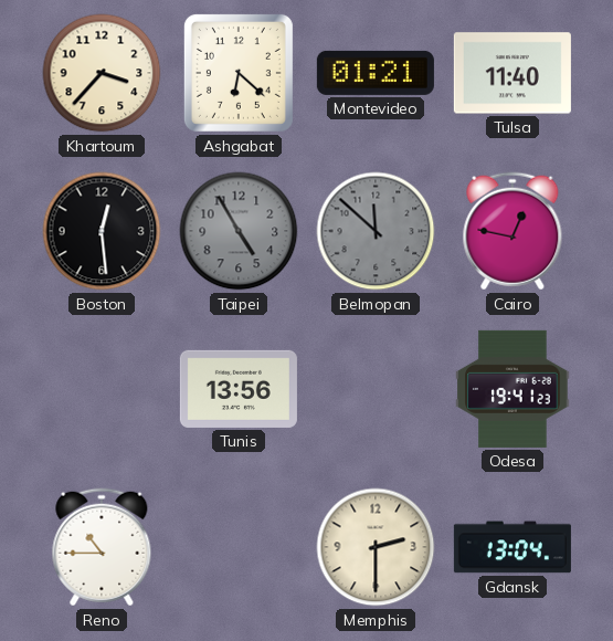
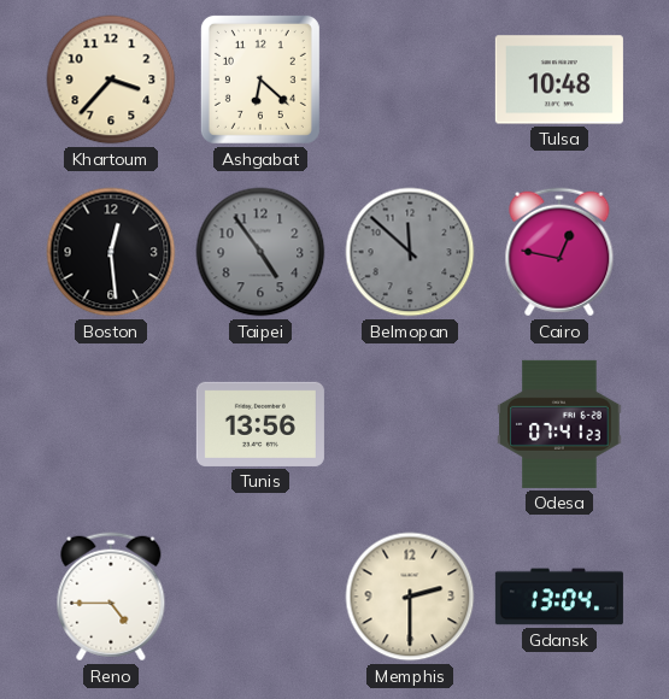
Montevideo: 01:21 -> none
Tulsa: 11:40 -> 10:48
Taipei: 4:55 -> 4:54
Odesa: 19:41 -> 07:41
Reno: 10:45 -> 4:45
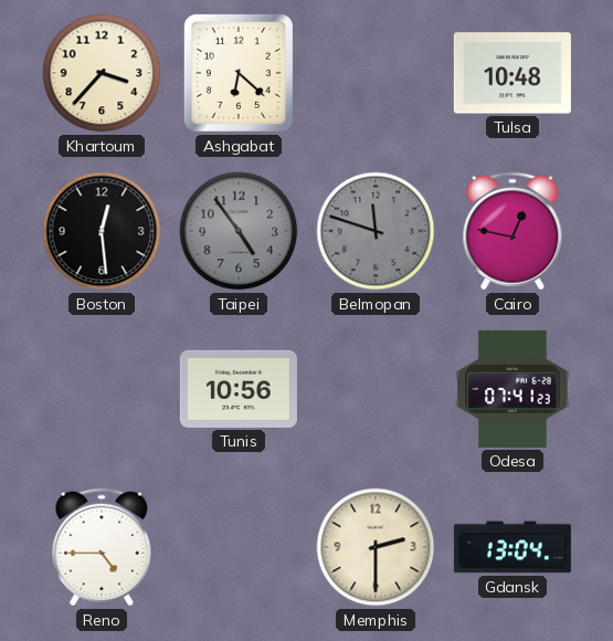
Belmopan: 11:52 -> 11:48
Tunis: 13:56 -> 10:56
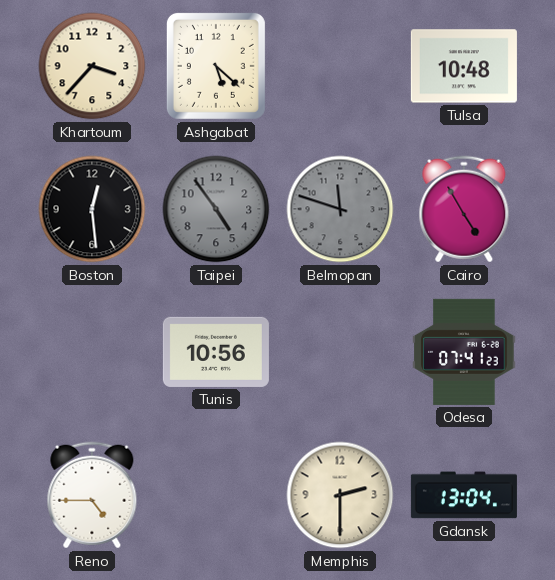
Ashgabat: 6:22 -> 5:22
Cairo: 12:47 -> 4:55
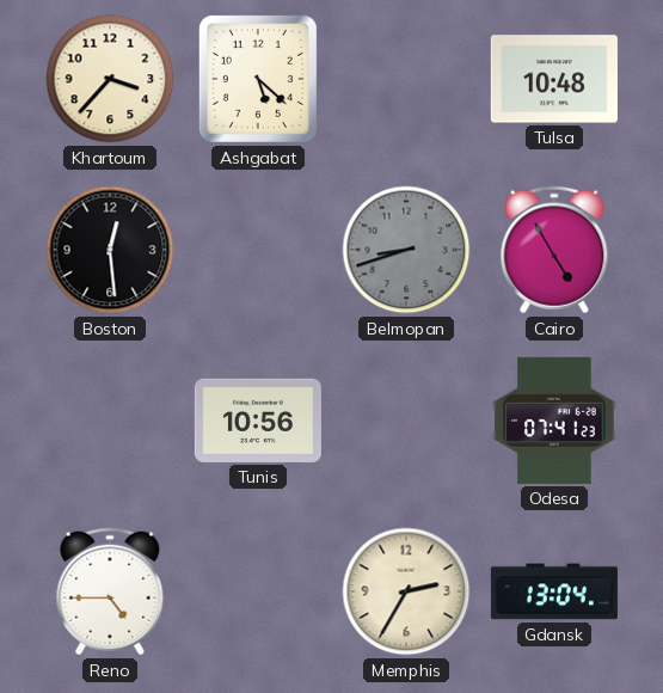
Taipei: 4:54 -> none
Belmopan: 11:48 -> 8:42
Memphis: 2:30 -> 2:35
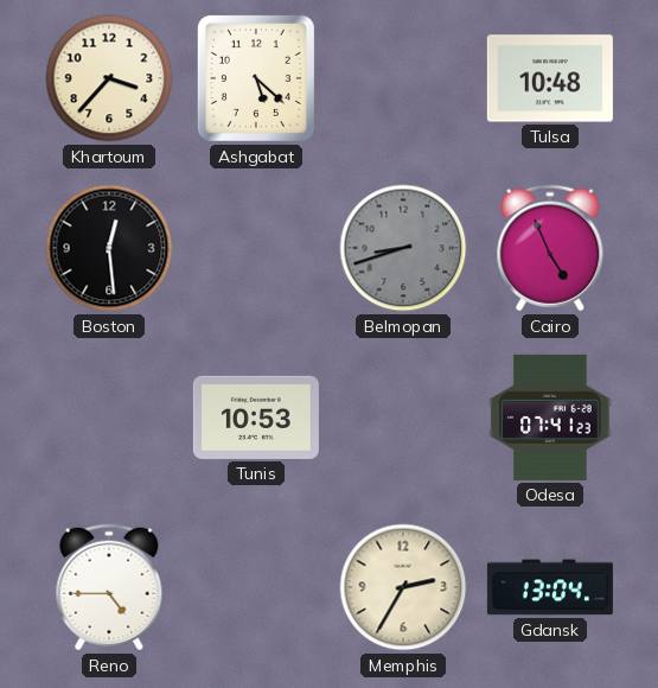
Cairo: 4:55 -> 4:56
Tunis: 10:56 -> 10:53
